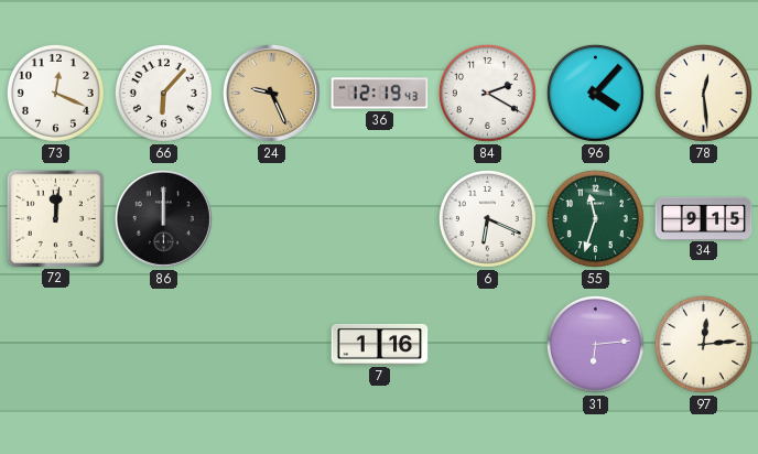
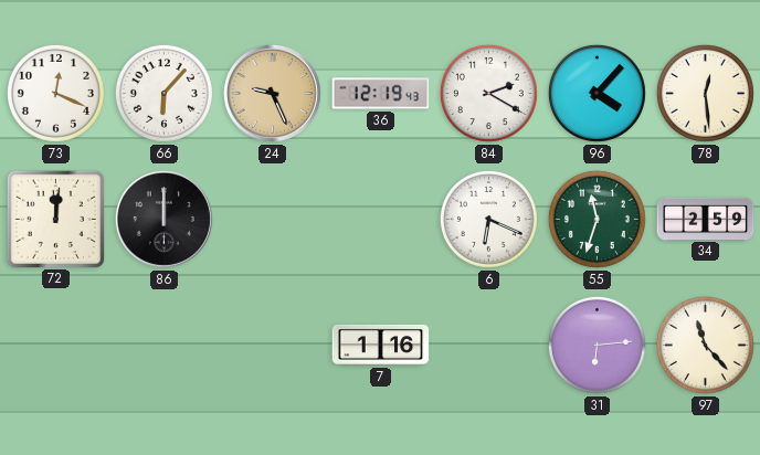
34: 9:15 -> 2:59
97: 12:14 -> 11:23
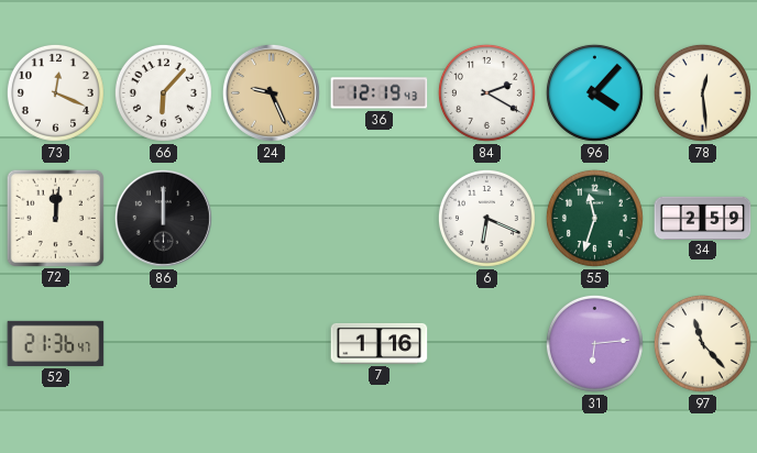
52: none -> 21:36
